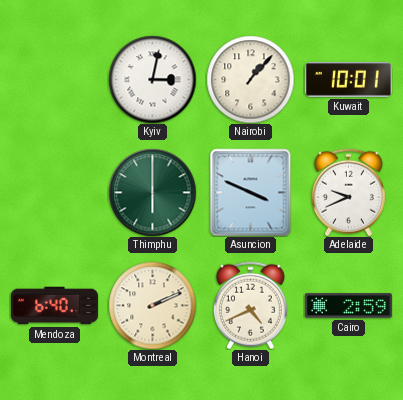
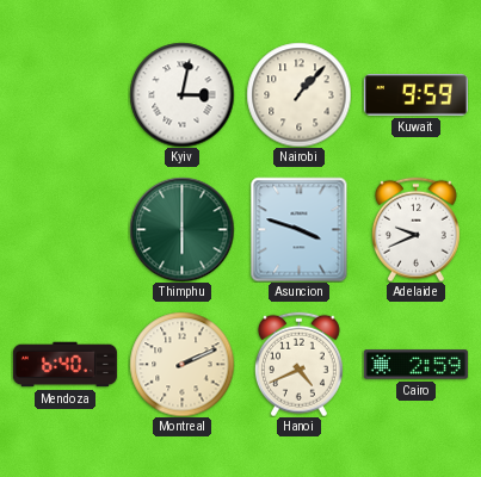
Kuwait: 10:01 -> 9:59
Asuncion: 3:49 -> 3:48
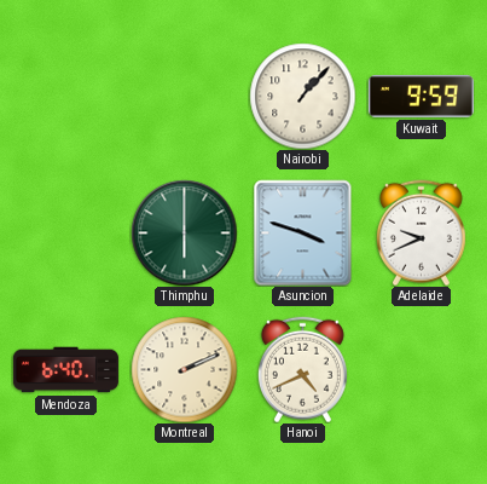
Kyiv: 3:02 -> none
Cairo: 2:59 -> none
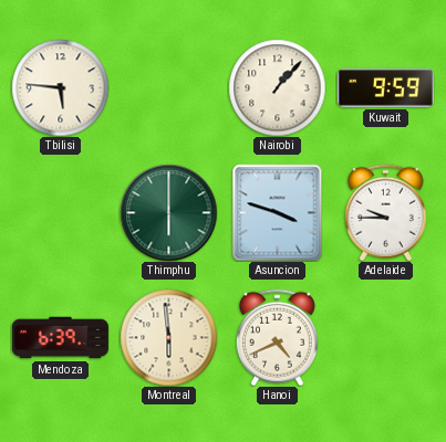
Tbilisi: none -> 5:46
Adelaide: 9:41 -> 9:45
Mendoza: 6:40 -> 6:39
Montreal: 2:11 -> 5:59
